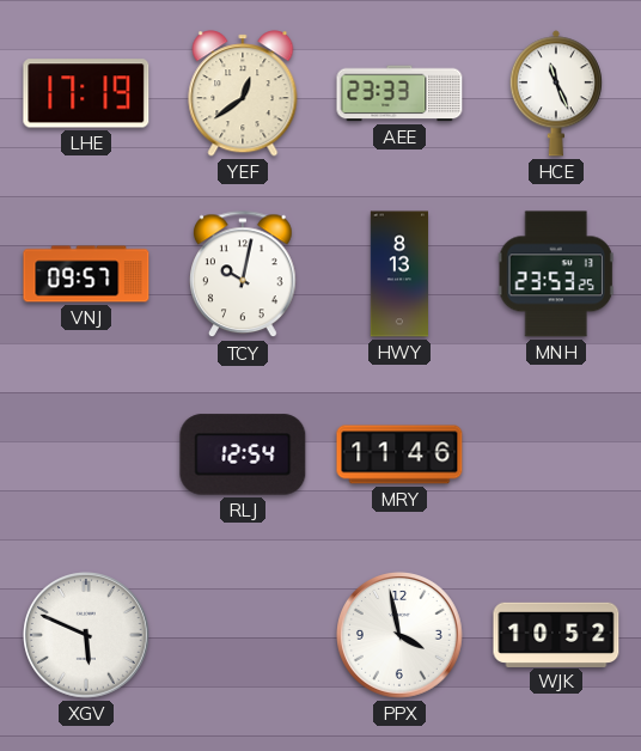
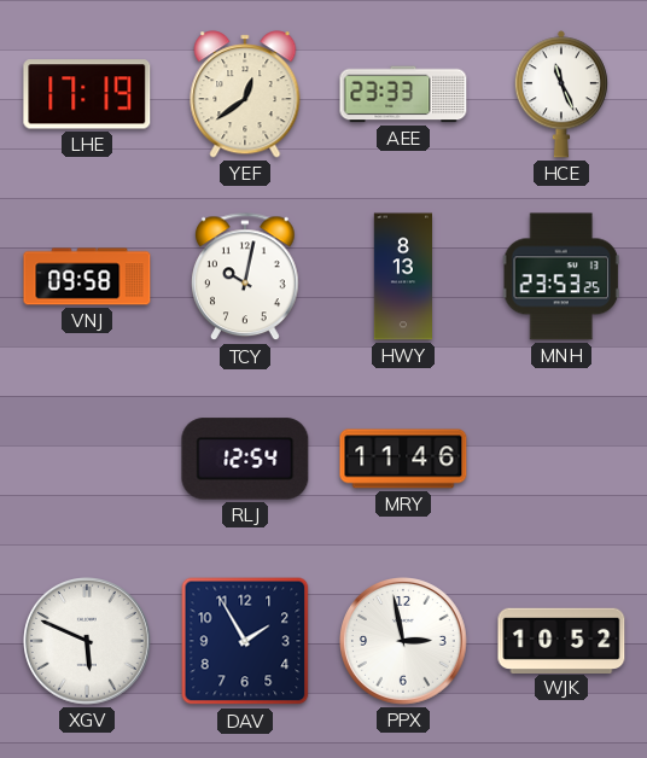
VNJ: 09:57 -> 09:58
DAV: none -> 1:55
PPX: 3:58 -> 2:58
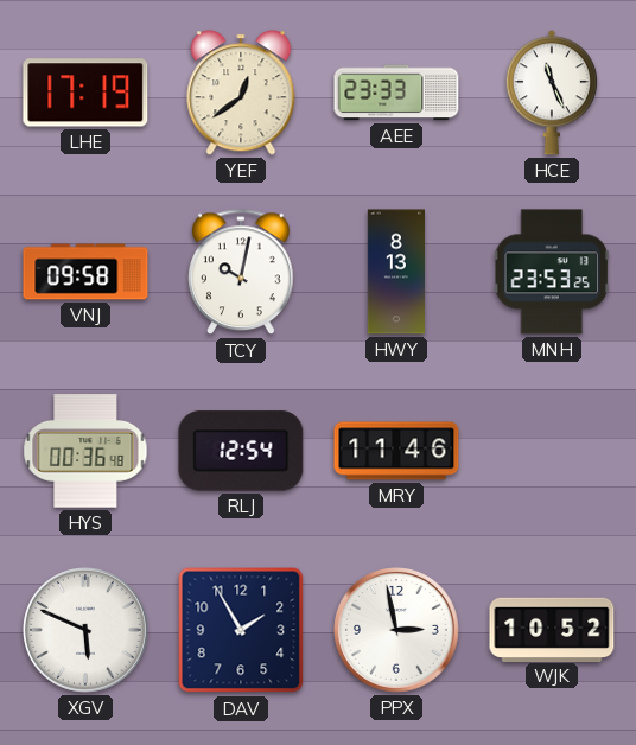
HYS: none -> 00:36
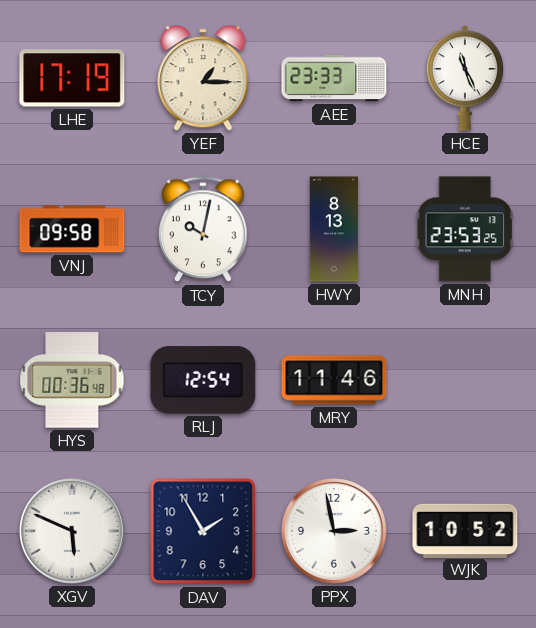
YEF: 12:39 -> 1:15
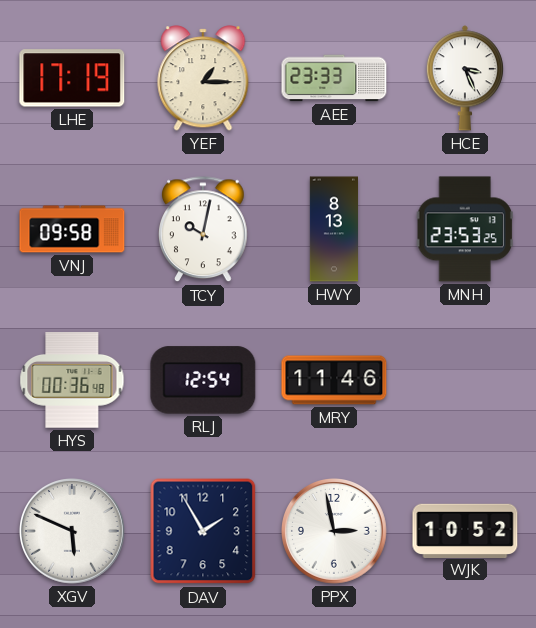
HCE: 11:26 -> 3:26
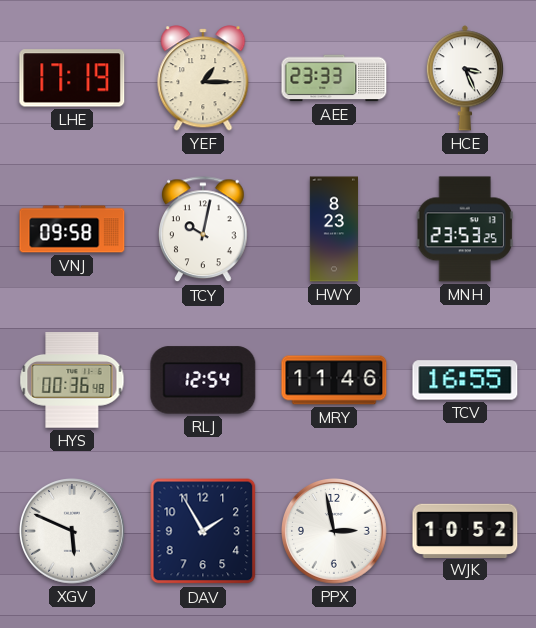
HWY: 8:13 -> 8:23
TCV: none -> 16:55
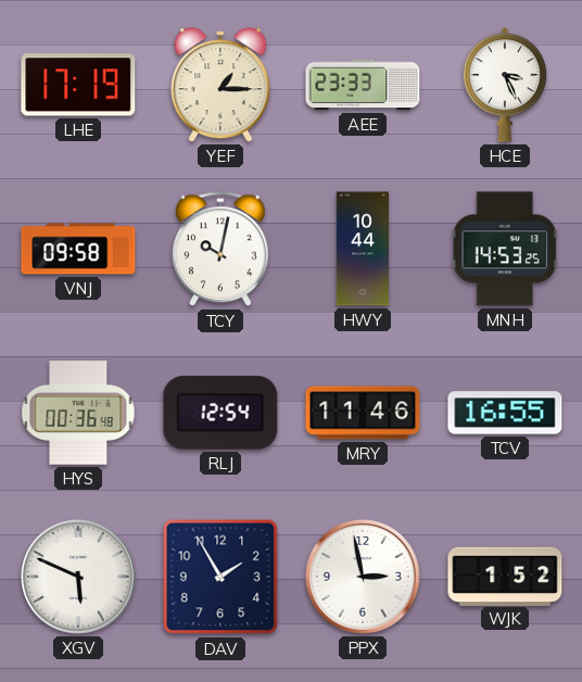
HWY: 8:23 -> 10:44
MNH: 23:53 -> 14:53
WJK: 10:52 -> 1:52
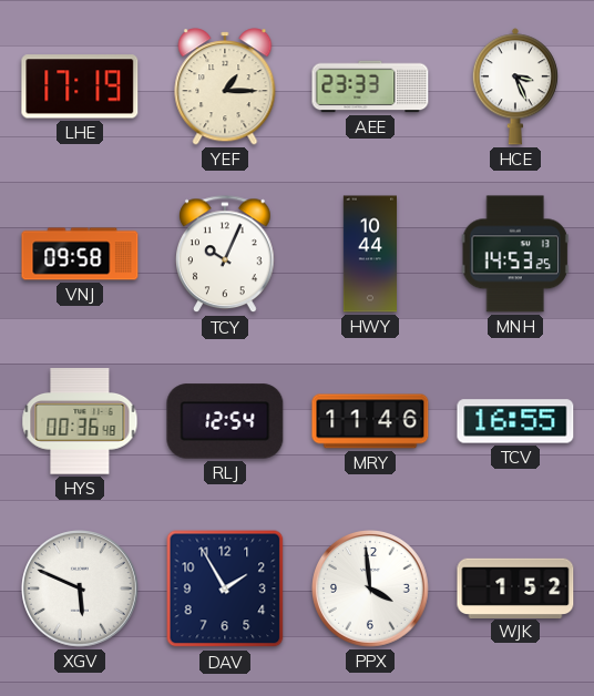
TCY: 10:02 -> 10:04
PPX: 2:58 -> 3:59
